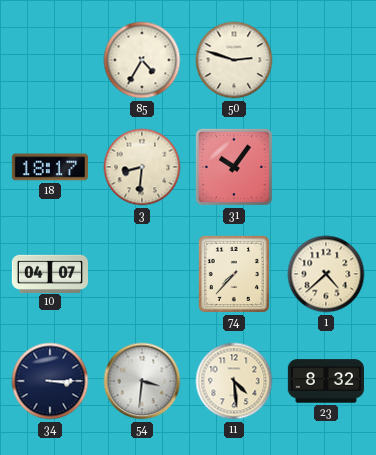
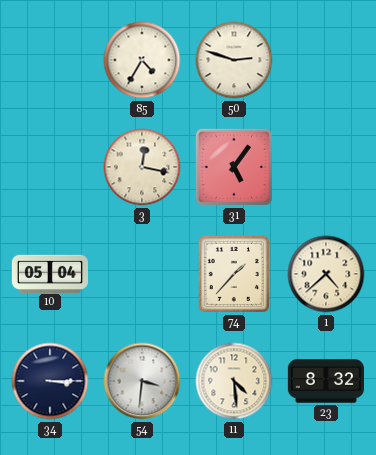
18: 18:17 -> none
3: 8:31 -> 12:17
31: 10:06 -> 5:06
10: 04:07 -> 05:04
74: 7:37 -> 1:37
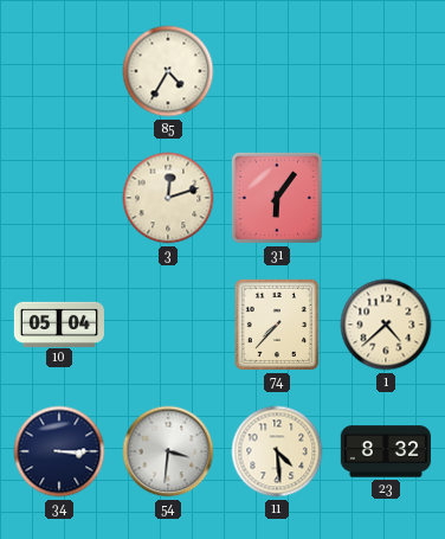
50: 2:48 -> none
3: 12:17 -> 12:12
31: 5:06 -> 6:06
74: 1:37 -> 7:37
